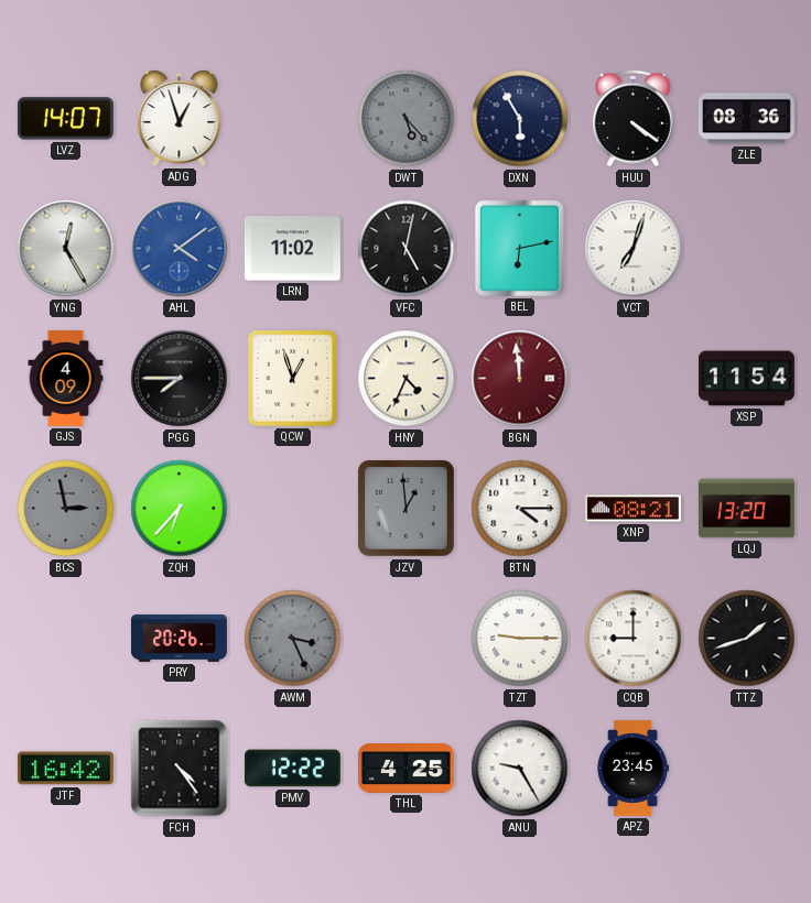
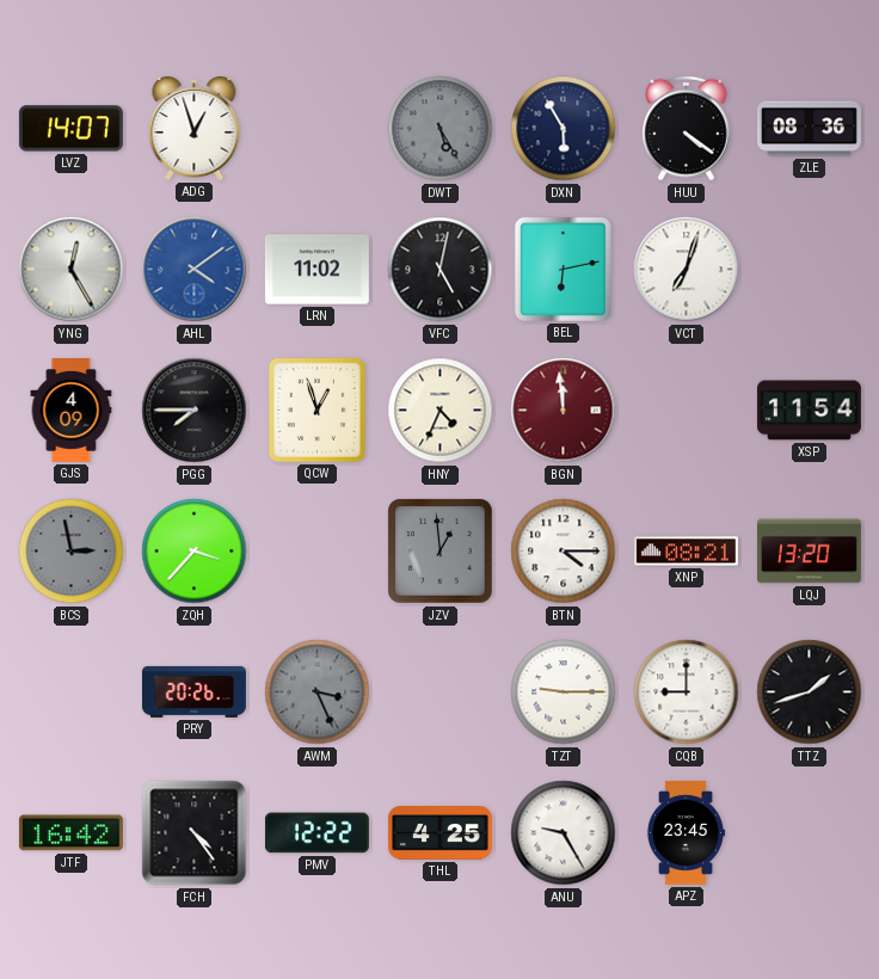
DWT: 5:23 -> 5:25
ZQH: 6:37 -> 3:37
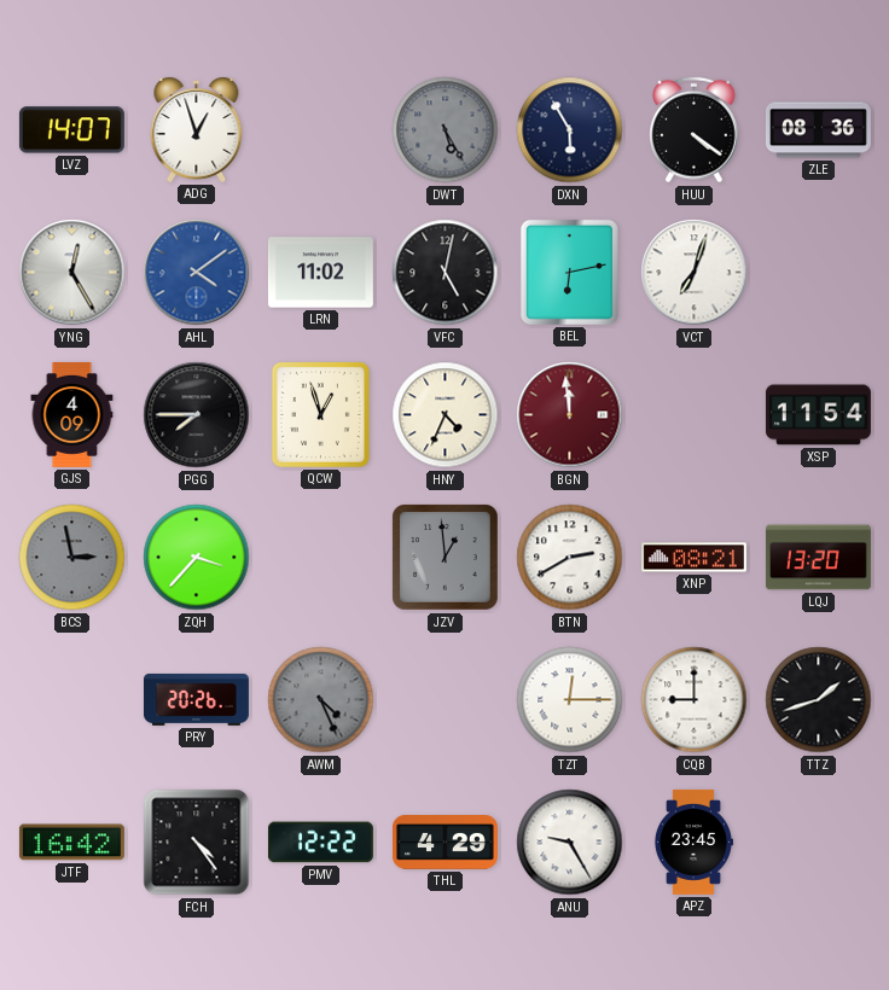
BTN: 4:15 -> 2:40
AWM: 3:26 -> 4:26
TZT: 9:15 -> 12:15
THL: 4:25 -> 4:29
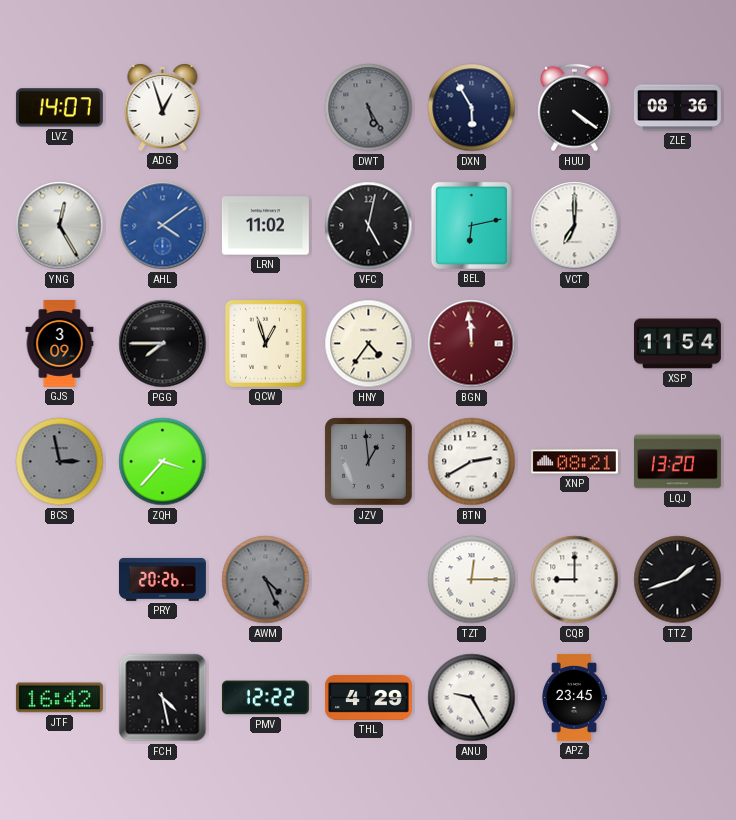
VCT: 7:03 -> 7:00
GJS: 4:09 -> 3:09
HNY: 4:34 -> 4:36
FCH: 4:24 -> 4:28
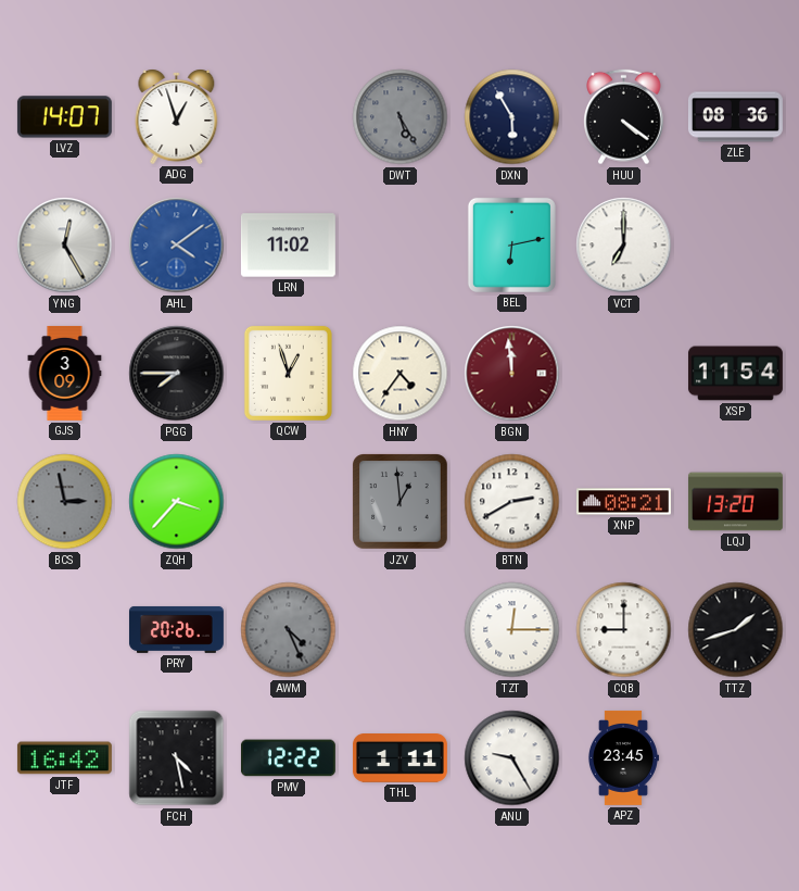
VFC: 5:02 -> none
THL: 4:29 -> 1:11
